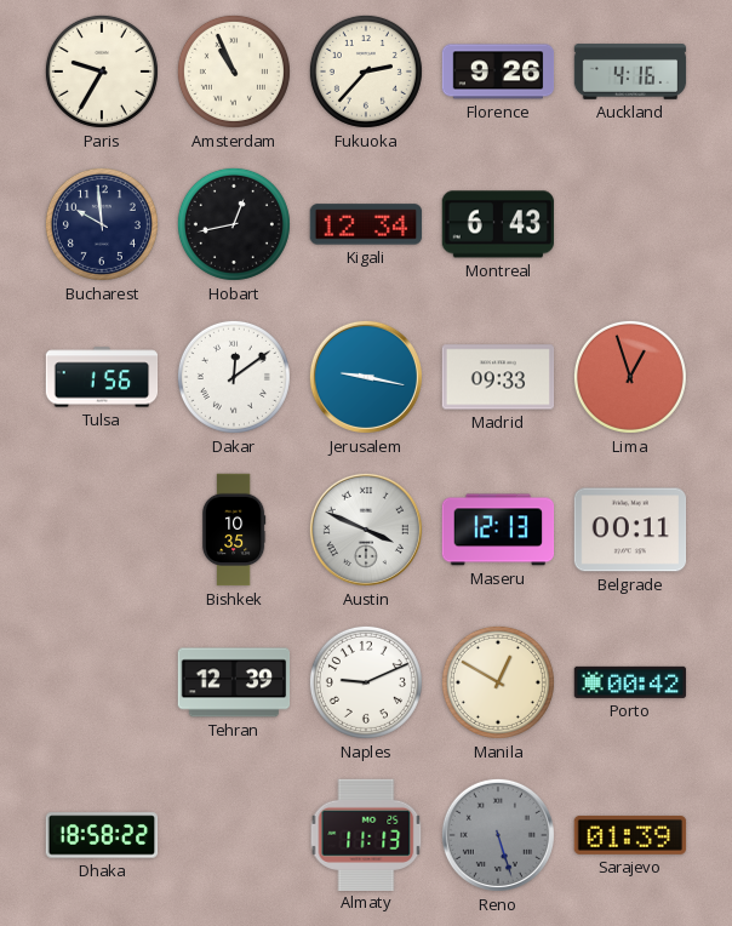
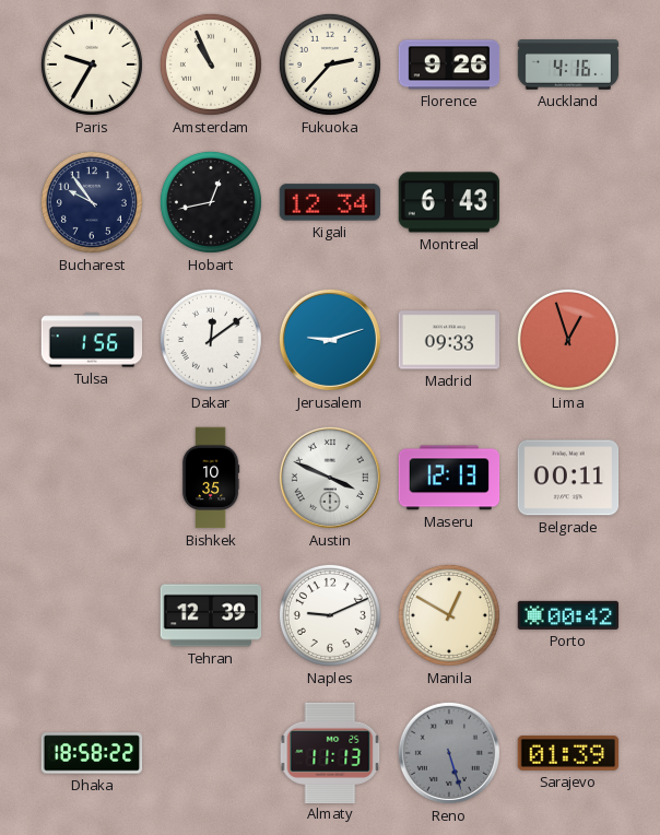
Bucharest: 9:59 -> 9:54
Jerusalem: 9:17 -> 9:12
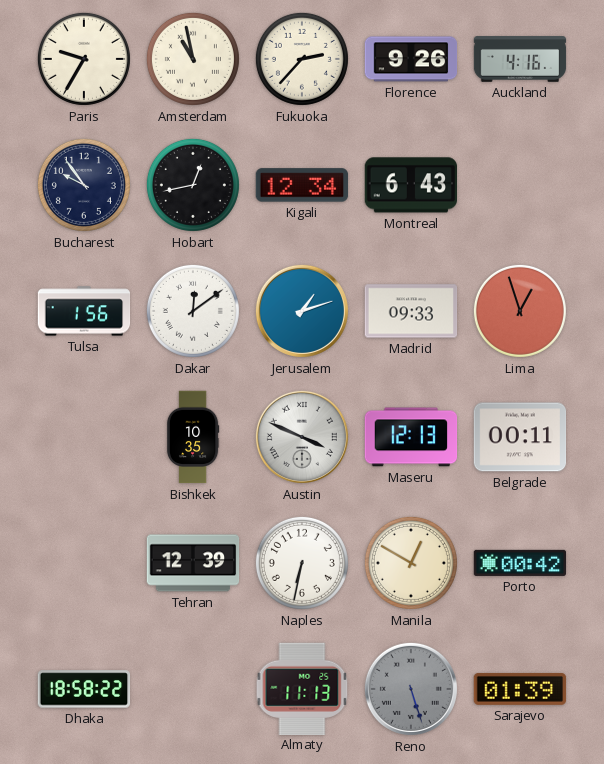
Amsterdam: 10:56 -> 10:58
Jerusalem: 9:12 -> 1:12
Naples: 9:11 -> 6:32
